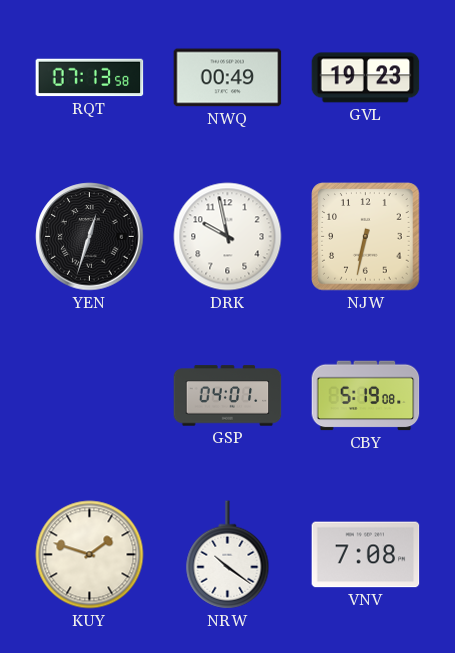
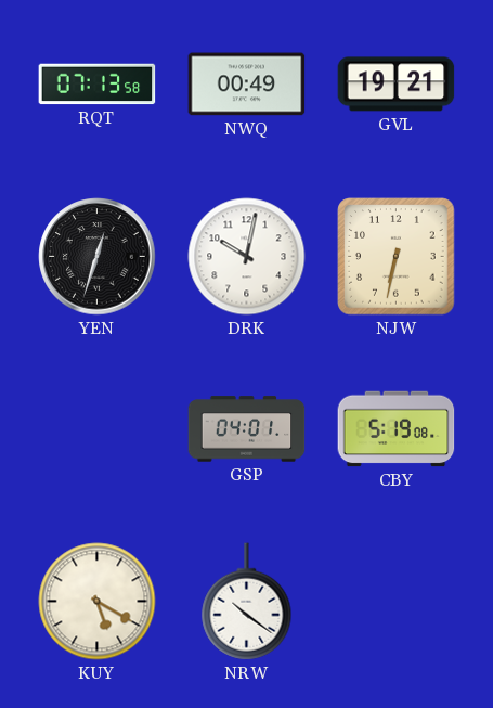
GVL: 19:23 -> 19:21
DRK: 9:58 -> 10:02
KUY: 1:48 -> 5:20
VNV: 7:08 -> none
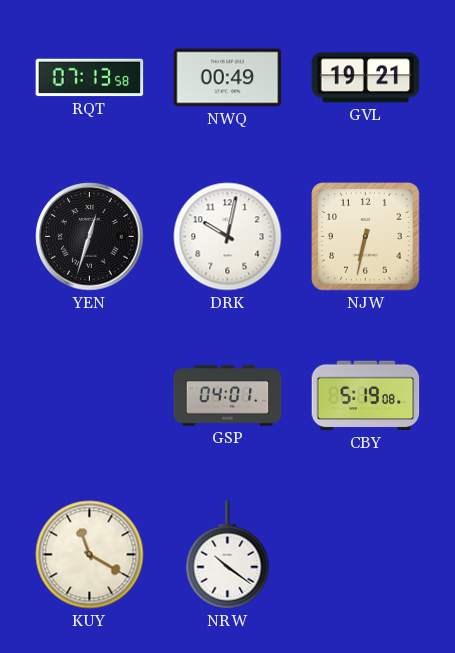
KUY: 5:20 -> 11:20
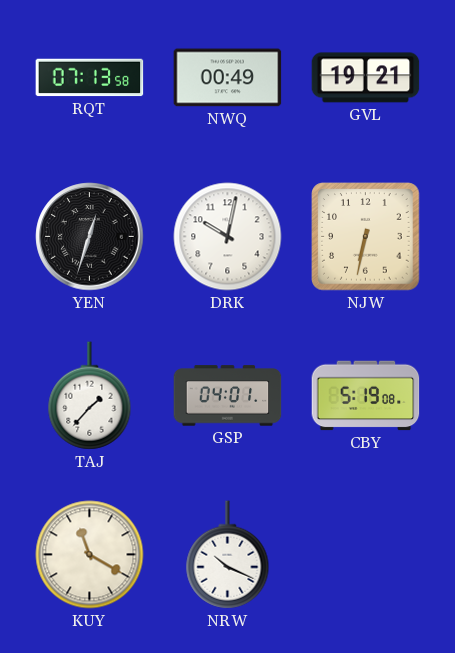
TAJ: none -> 1:37
NRW: 10:21 -> 10:19
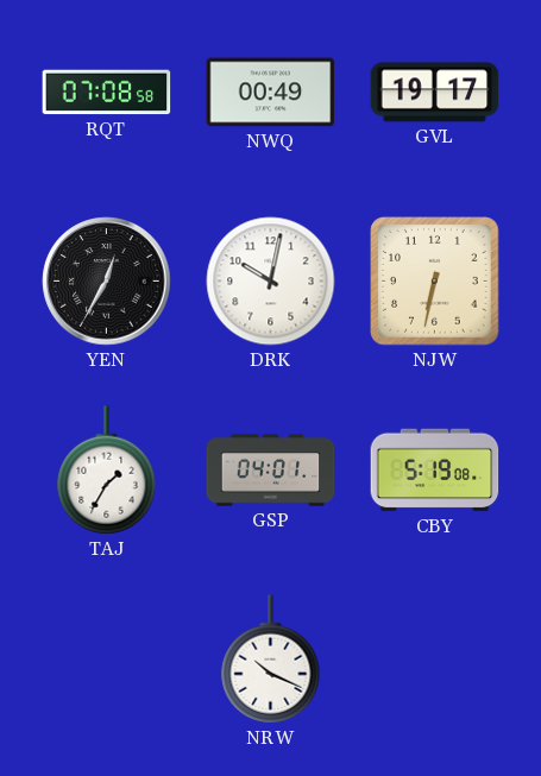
RQT: 07:13 -> 07:08
GVL: 19:21 -> 19:17
YEN: 12:33 -> 12:35
TAJ: 1:37 -> 1:35
KUY: 11:20 -> none
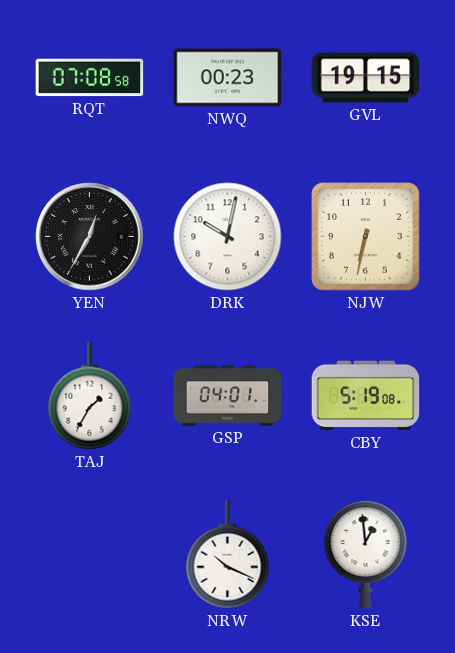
NWQ: 00:49 -> 00:23
GVL: 19:17 -> 19:15
KSE: none -> 12:59
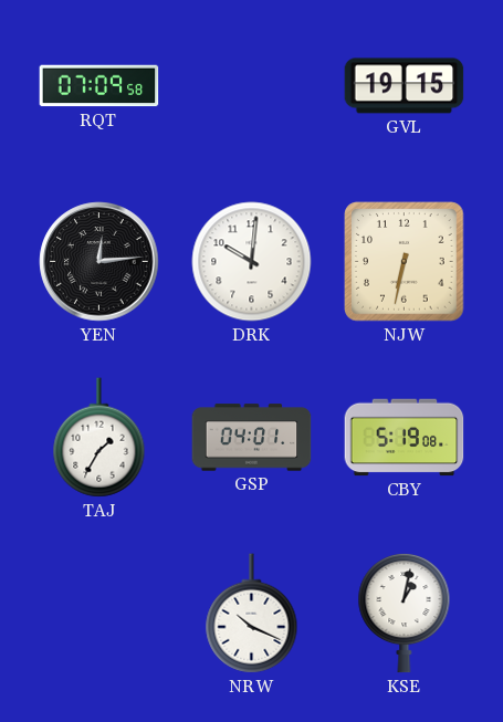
RQT: 07:08 -> 07:09
NWQ: 00:23 -> none
YEN: 12:35 -> 12:14
DRK: 10:02 -> 10:01
KSE: 12:59 -> 1:02
